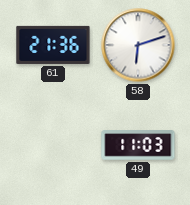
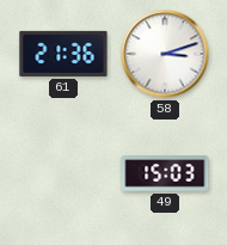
58: 6:12 -> 3:12
49: 11:03 -> 15:03
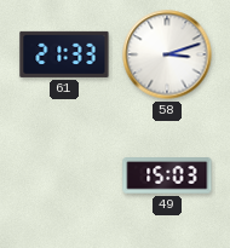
61: 21:36 -> 21:33
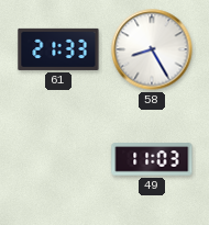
58: 3:12 -> 8:25
49: 15:03 -> 11:03
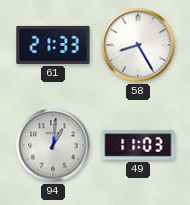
94: none -> 1:01
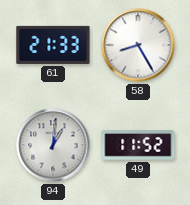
49: 11:03 -> 11:52
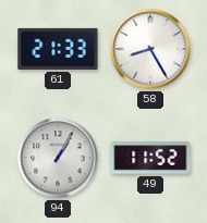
94: 1:01 -> 1:05
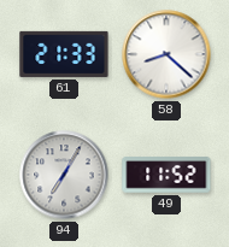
58: 8:25 -> 8:22
94: 1:05 -> 7:05
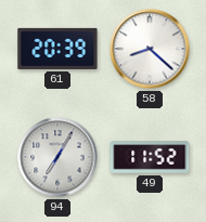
61: 21:33 -> 20:39
